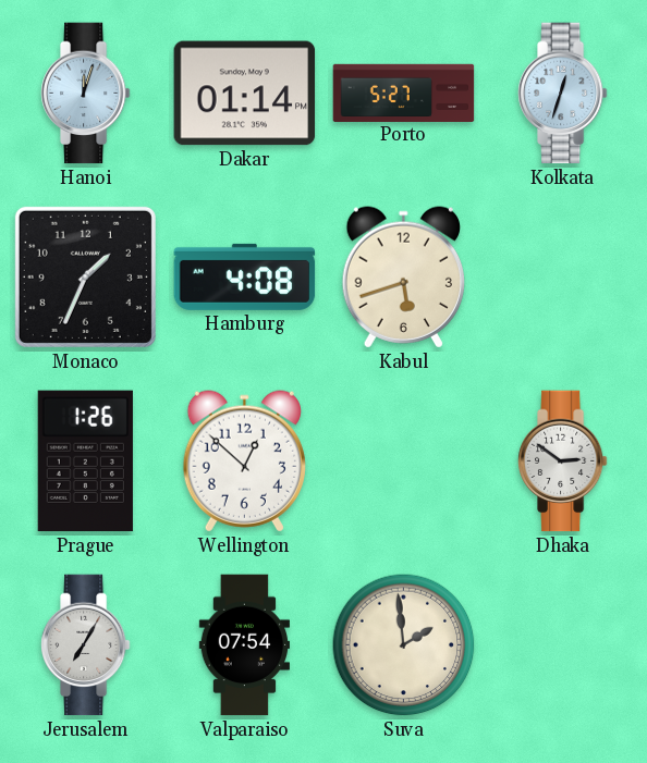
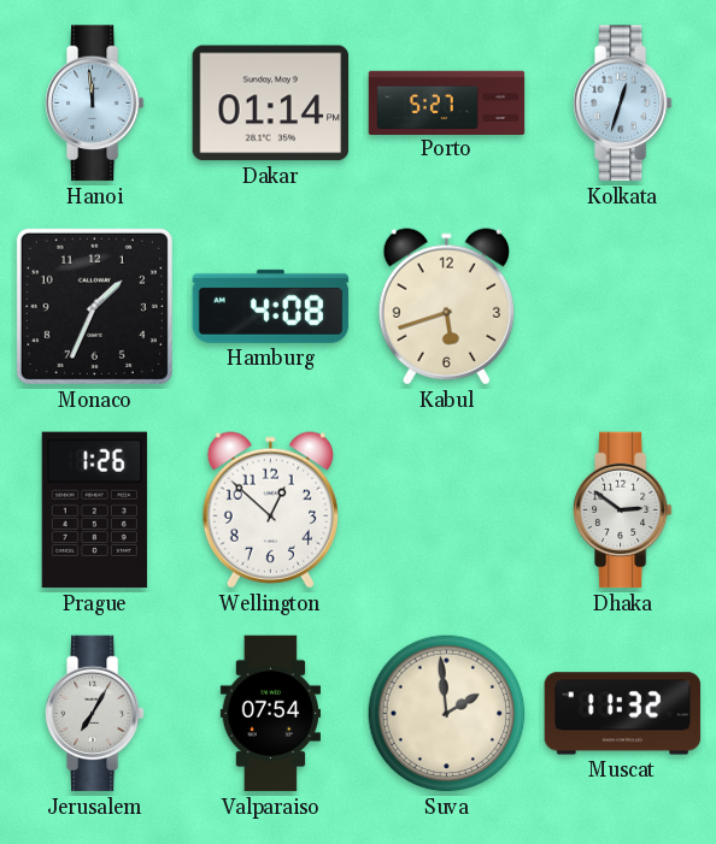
Hanoi: 12:03 -> 11:59
Muscat: none -> 11:32
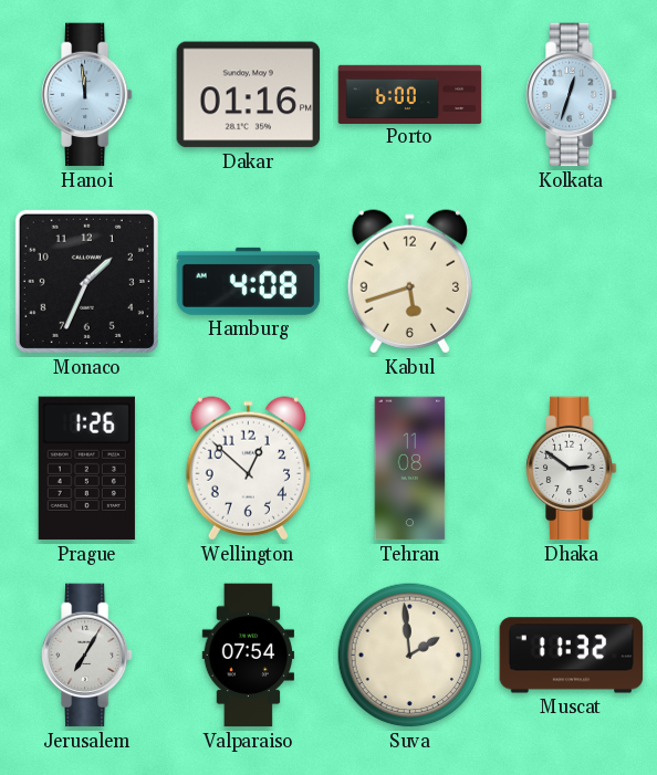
Dakar: 01:14 -> 01:16
Porto: 5:27 -> 6:00
Tehran: none -> 11:08
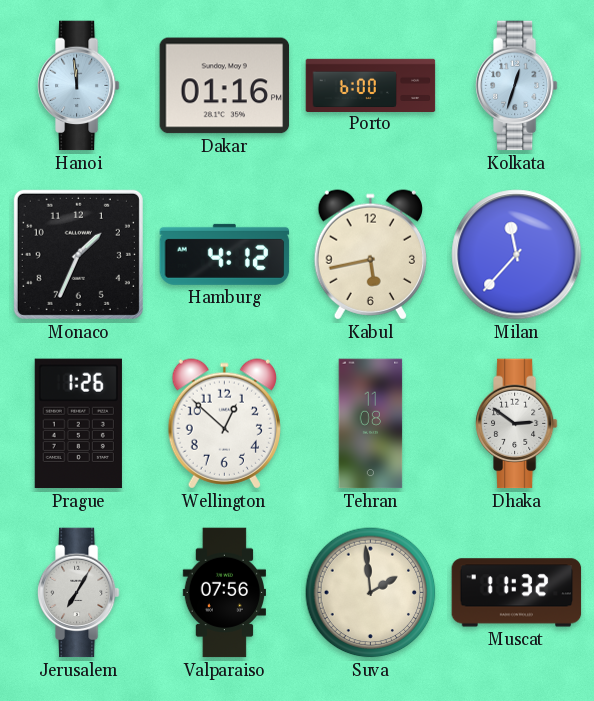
Hamburg: 4:08 -> 4:12
Kabul: 5:42 -> 5:43
Milan: none -> 11:37
Valparaiso: 07:54 -> 07:56
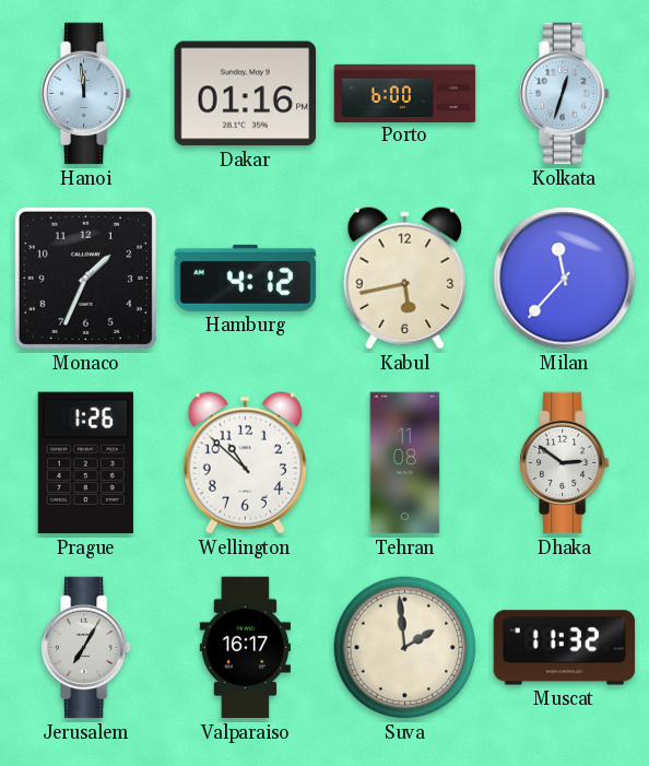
Wellington: 12:52 -> 10:52
Valparaiso: 07:56 -> 16:17
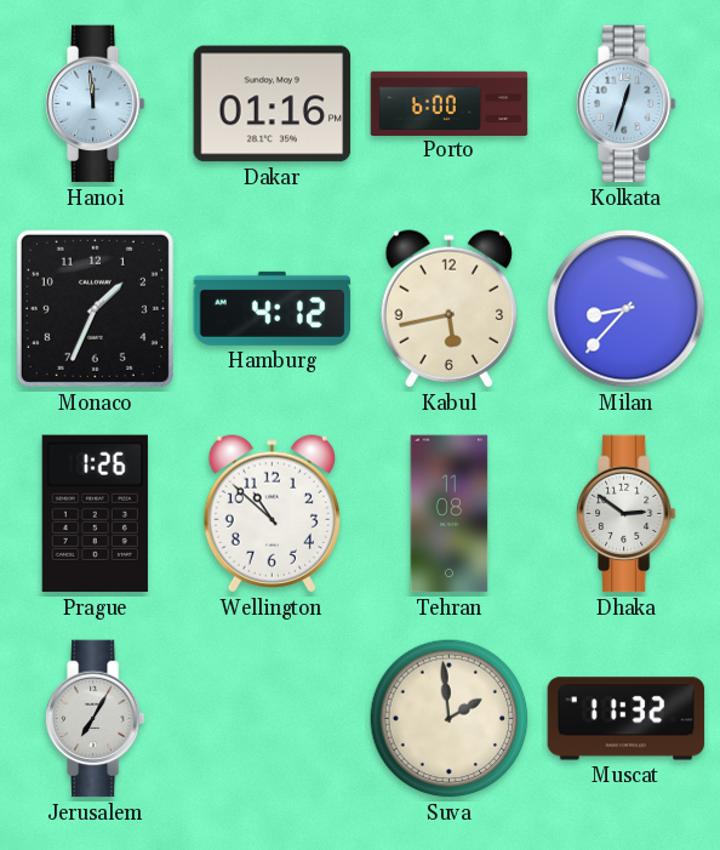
Milan: 11:37 -> 8:37
Valparaiso: 16:17 -> none
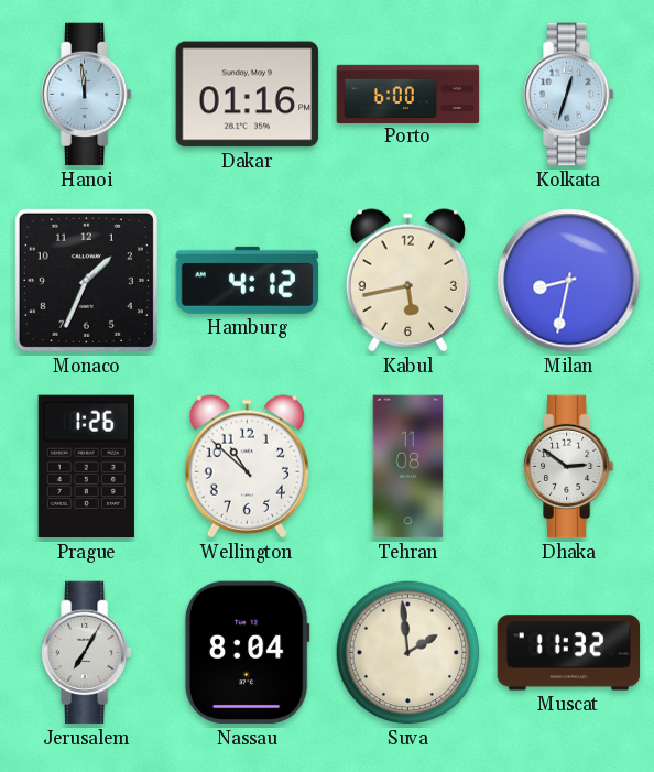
Milan: 8:37 -> 8:32
Nassau: none -> 8:04
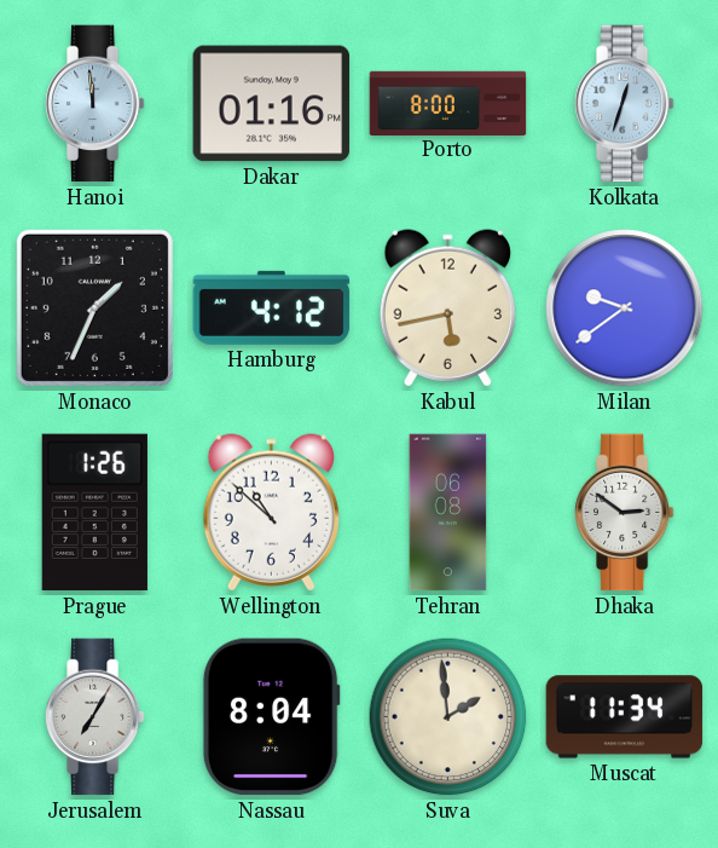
Porto: 6:00 -> 8:00
Milan: 8:32 -> 9:39
Tehran: 11:08 -> 06:08
Muscat: 11:32 -> 11:34
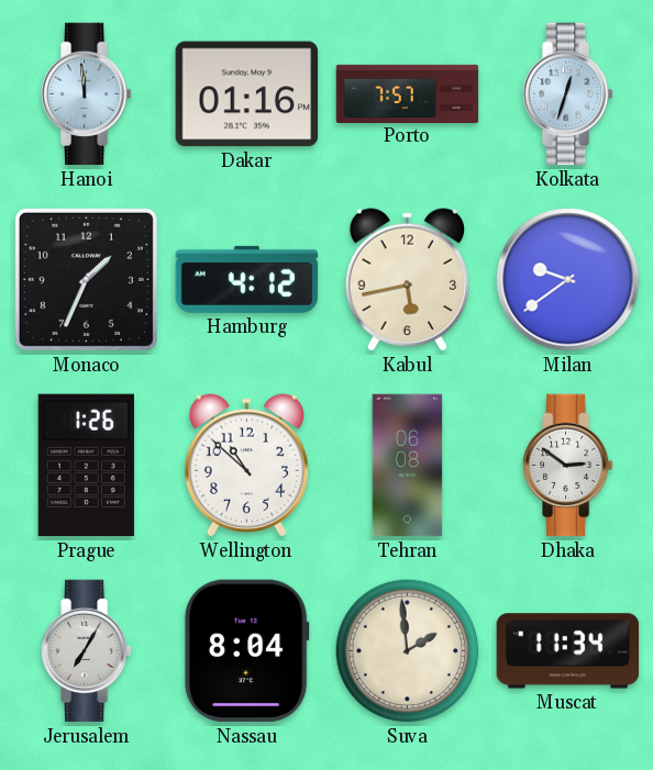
Porto: 8:00 -> 7:57
